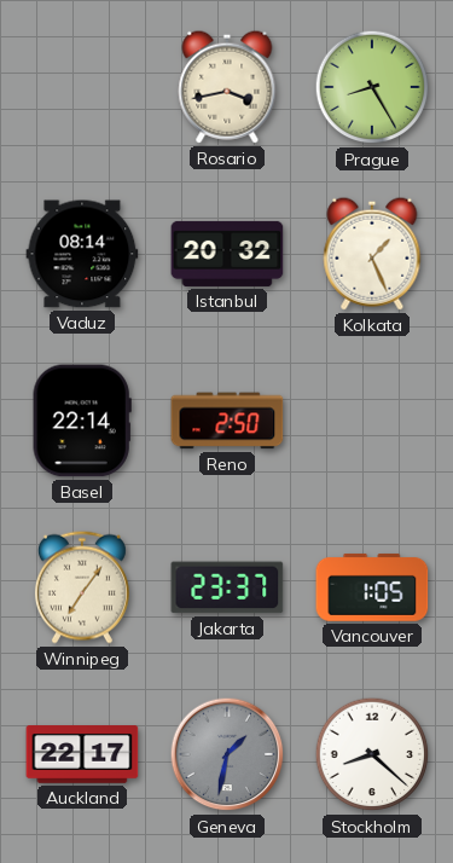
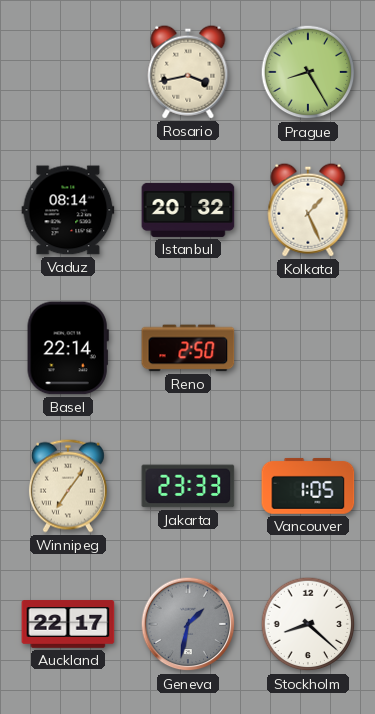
Jakarta: 23:37 -> 23:33
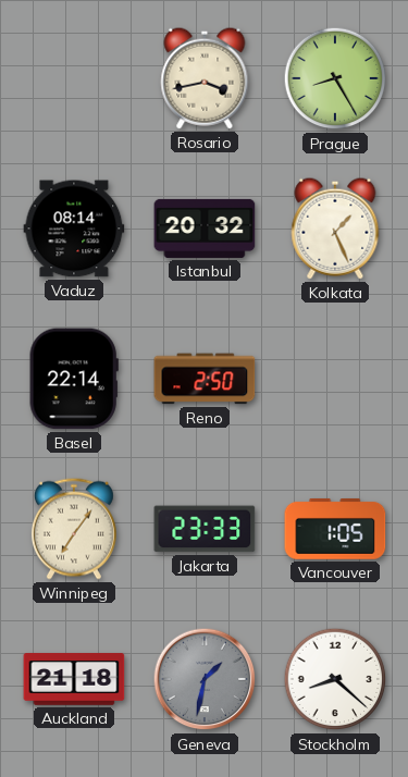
Auckland: 22:17 -> 21:18
